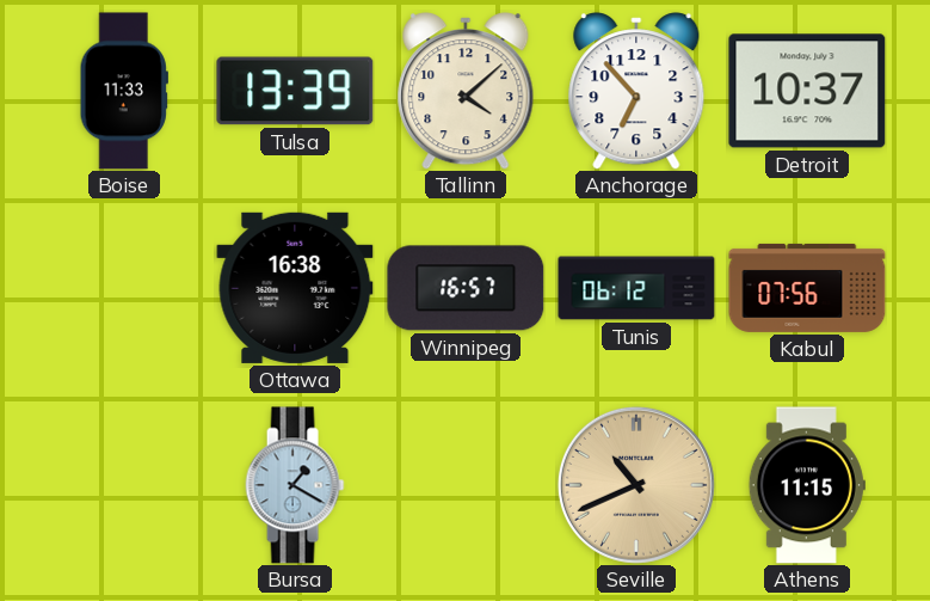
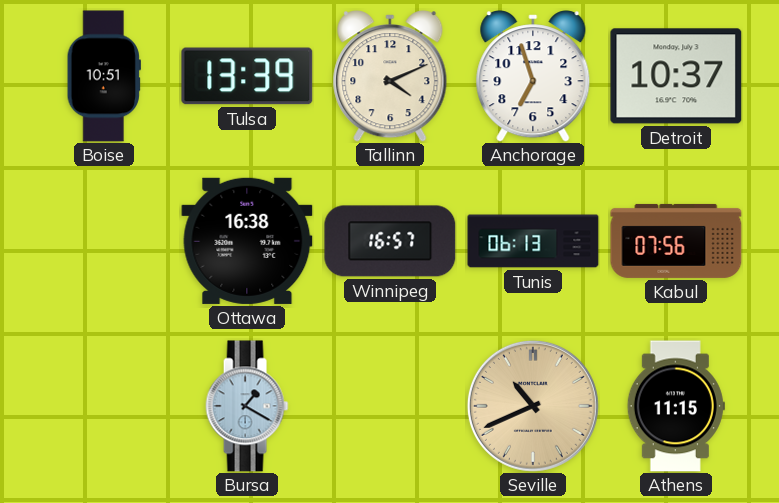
Boise: 11:33 -> 10:51
Tallinn: 4:08 -> 4:11
Anchorage: 6:53 -> 6:57
Tunis: 06:12 -> 06:13
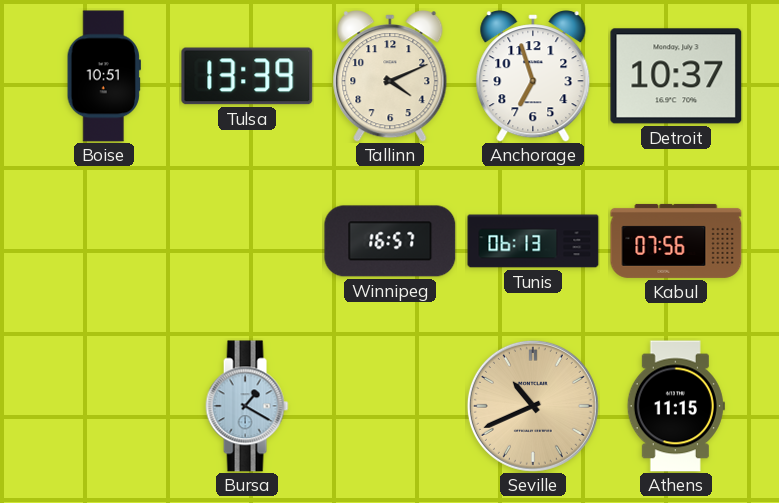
Ottawa: 16:38 -> none
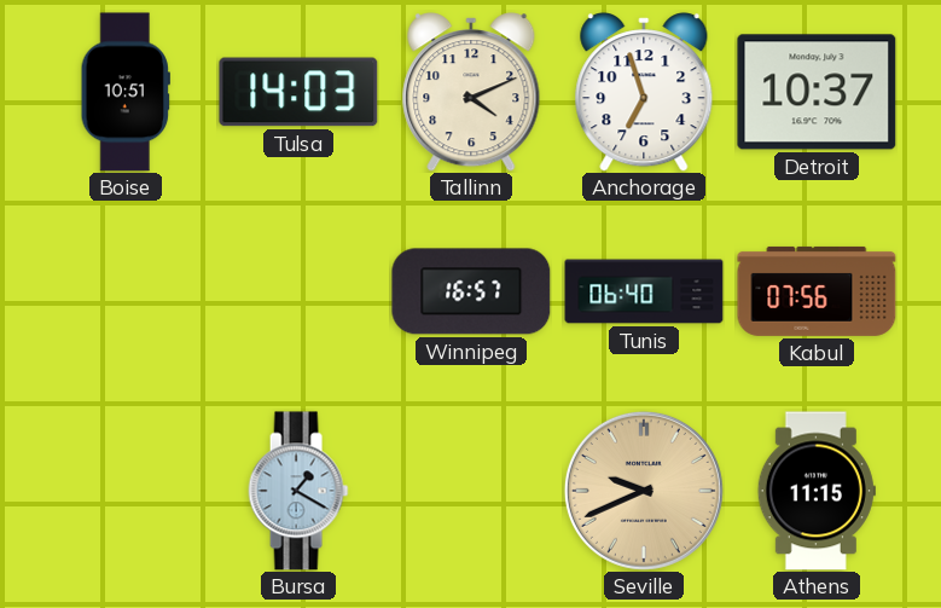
Tulsa: 13:39 -> 14:03
Tunis: 06:13 -> 06:40
Seville: 10:41 -> 9:41
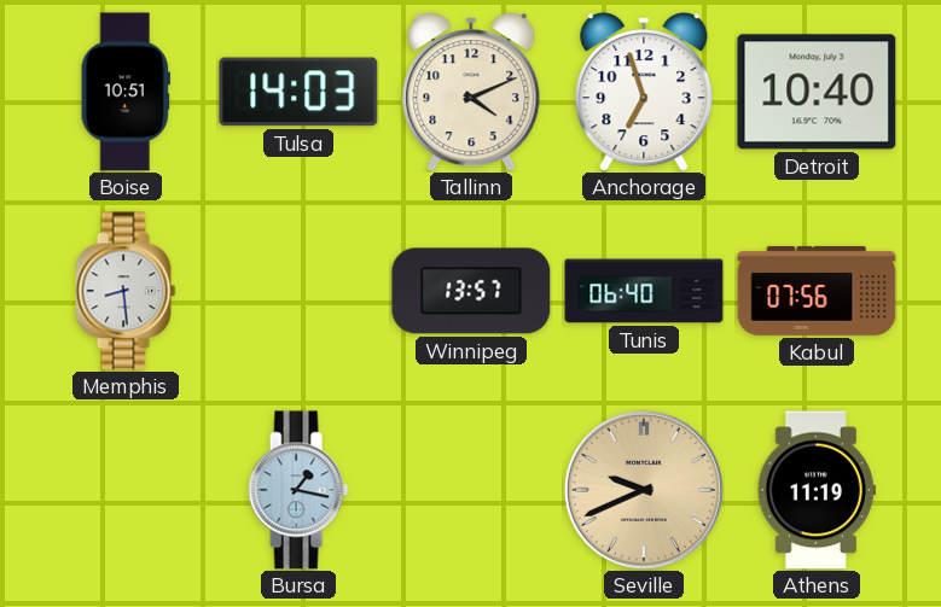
Detroit: 10:37 -> 10:40
Memphis: none -> 8:29
Winnipeg: 16:57 -> 13:57
Bursa: 1:20 -> 1:17
Athens: 11:15 -> 11:19
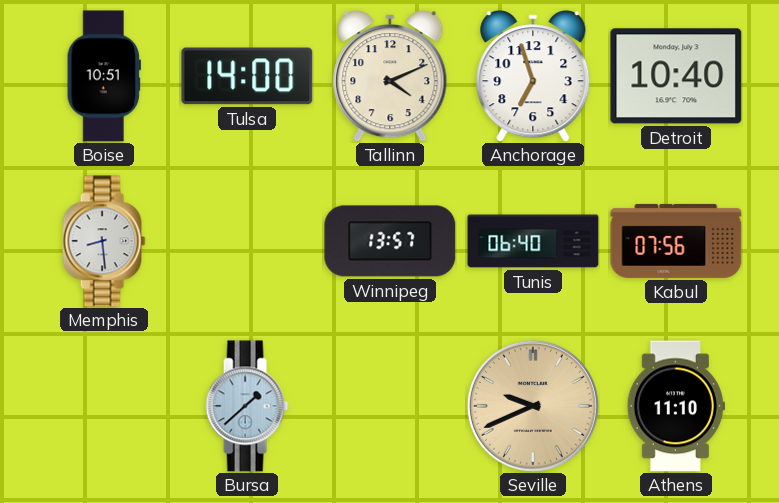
Tulsa: 14:03 -> 14:00
Bursa: 1:17 -> 1:38
Athens: 11:19 -> 11:10
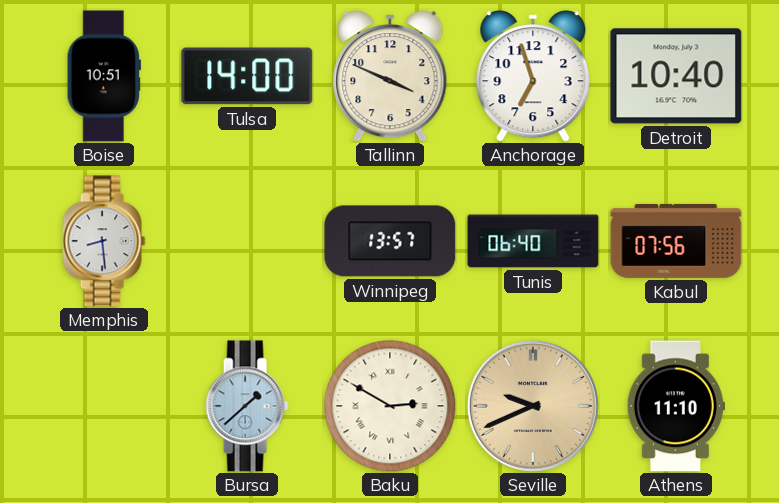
Tallinn: 4:11 -> 3:49
Baku: none -> 2:50
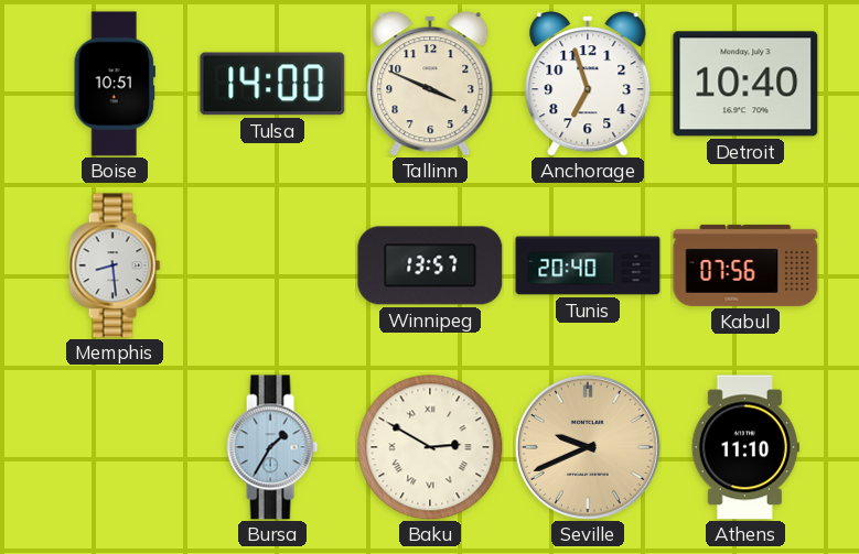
Tunis: 06:40 -> 20:40
Bursa: 1:38 -> 1:35
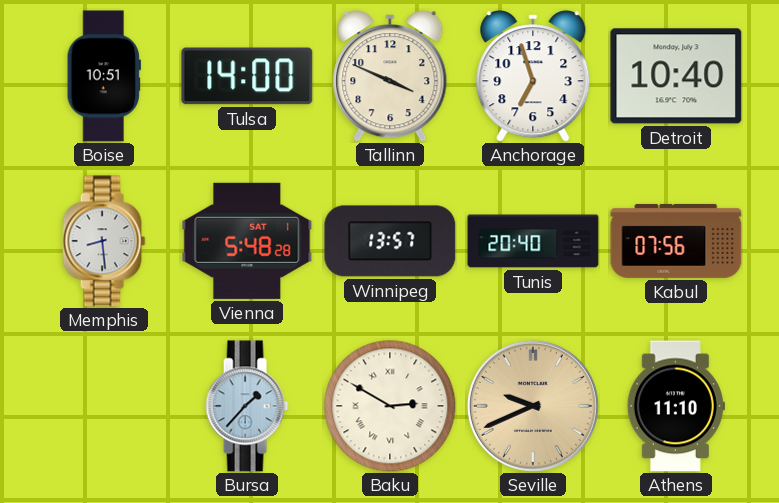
Vienna: none -> 5:48
Bursa: 1:35 -> 1:37
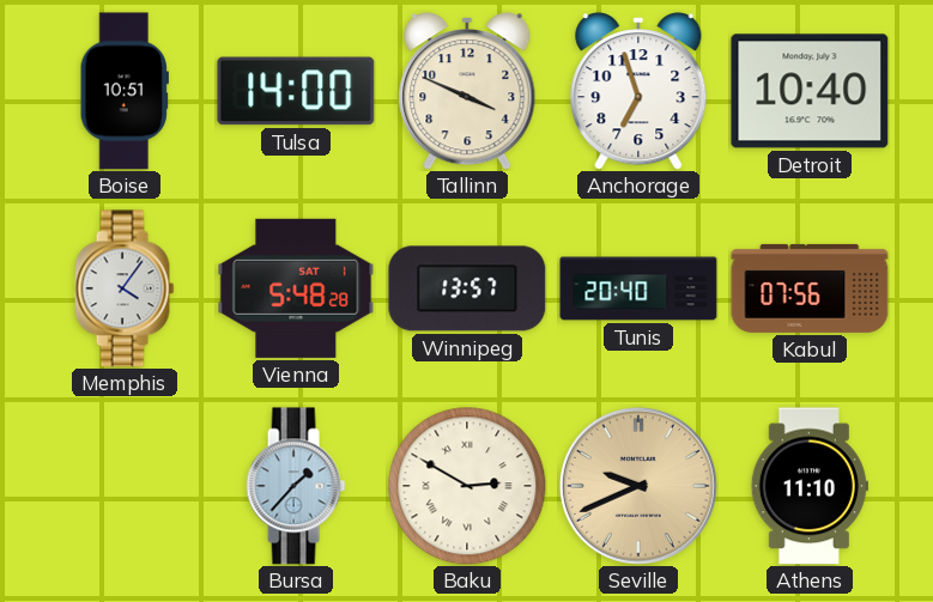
Memphis: 8:29 -> 4:06
